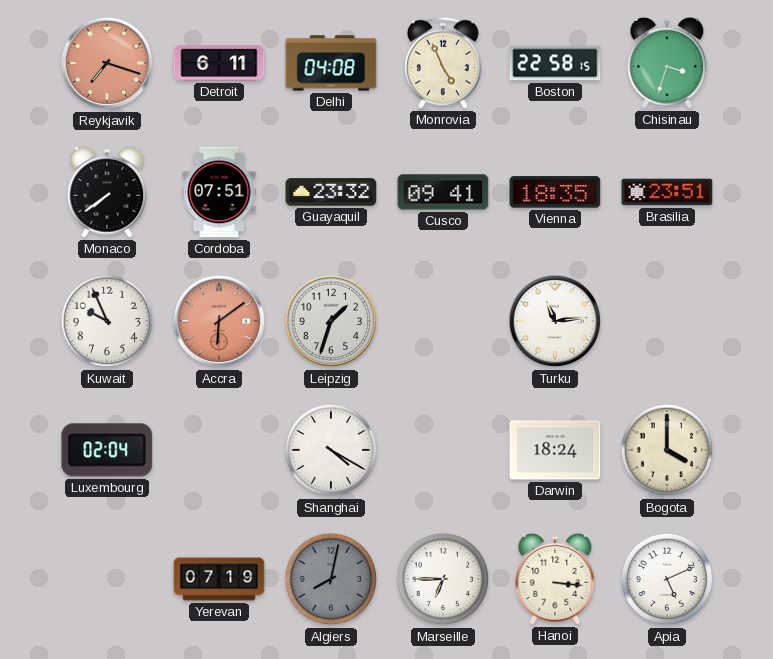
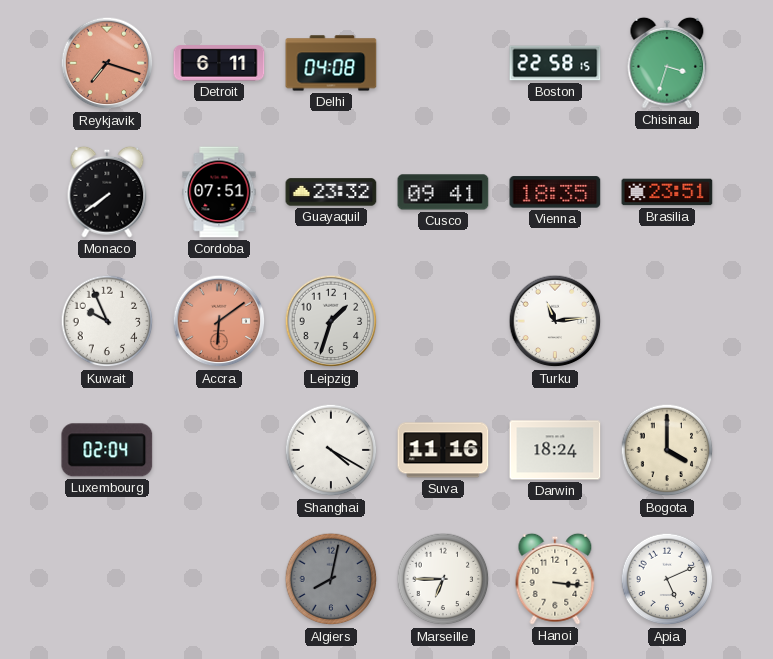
Monrovia: 4:56 -> none
Suva: none -> 11:16
Yerevan: 07:19 -> none
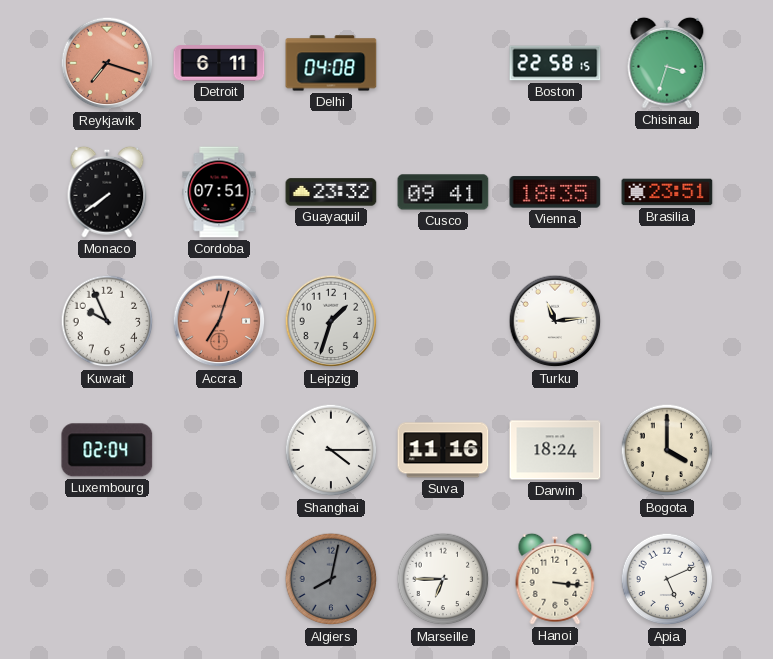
Accra: 6:09 -> 7:03
Shanghai: 4:20 -> 4:15
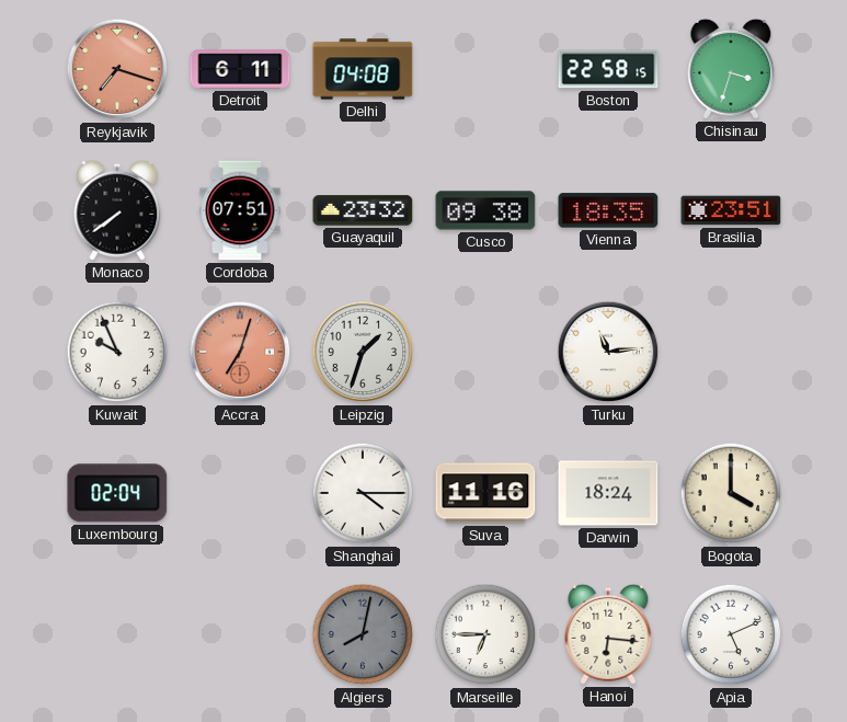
Cusco: 09:41 -> 09:38
Hanoi: 3:16 -> 6:16
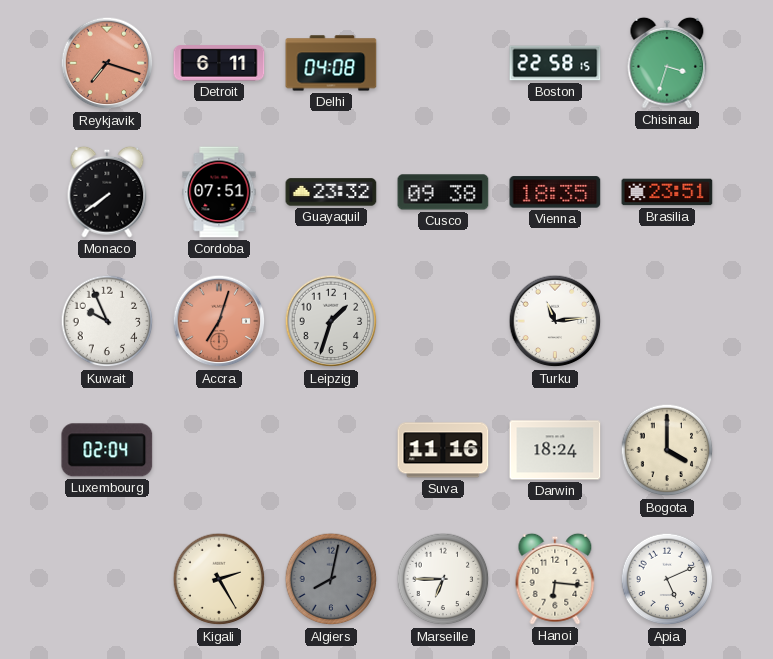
Shanghai: 4:15 -> none
Kigali: none -> 2:25
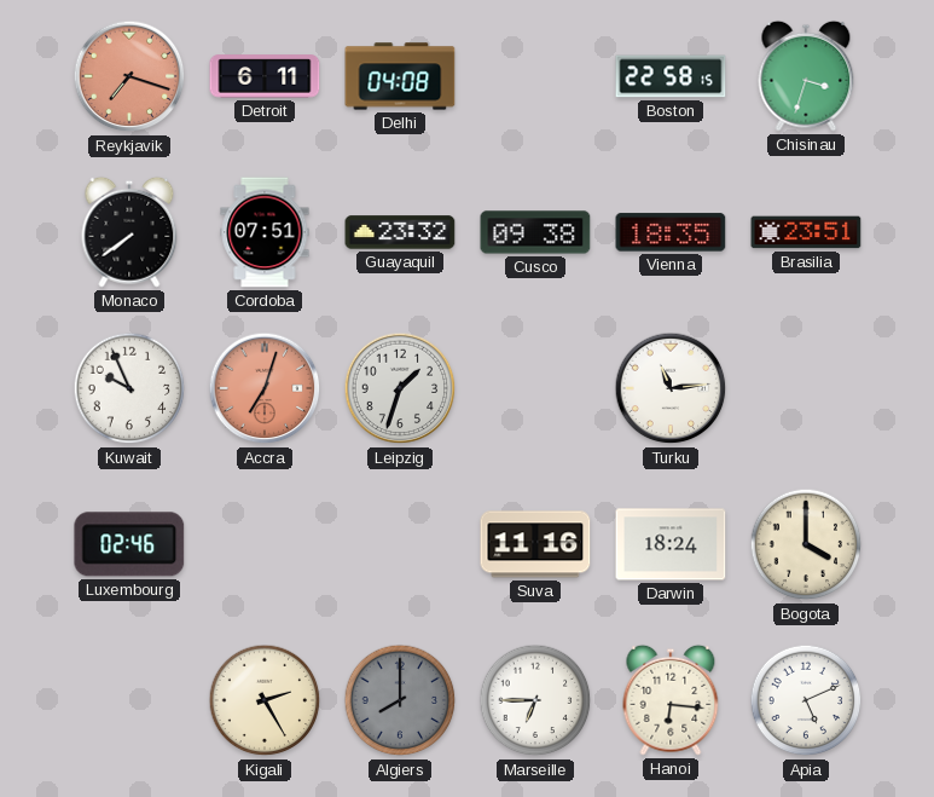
Luxembourg: 02:04 -> 02:46
Algiers: 8:02 -> 8:00
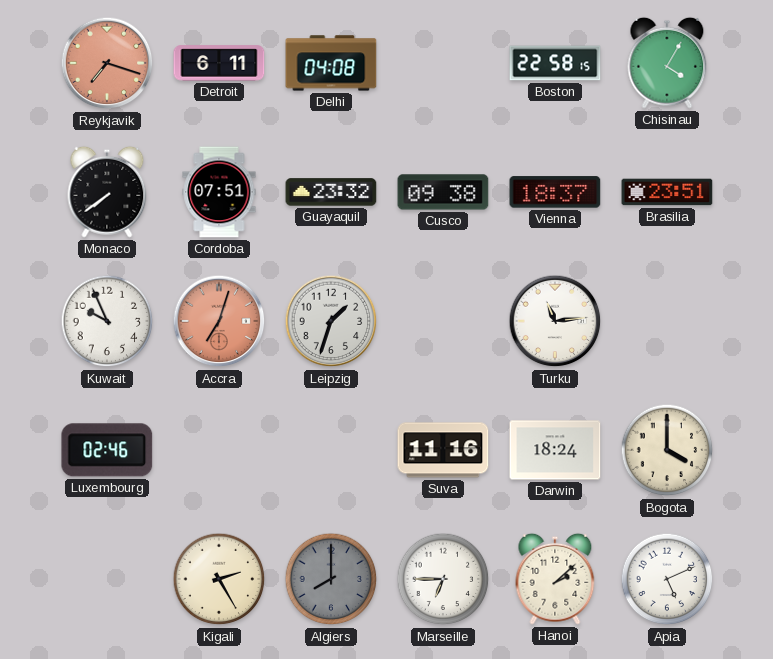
Chisinau: 3:33 -> 4:05
Vienna: 18:35 -> 18:37
Hanoi: 6:16 -> 2:08
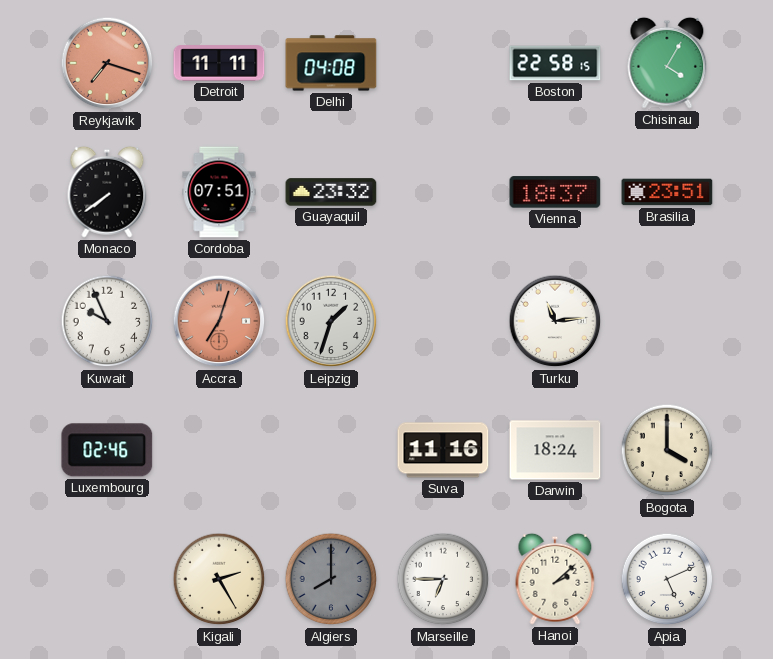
Detroit: 6:11 -> 11:11
Cusco: 09:38 -> none
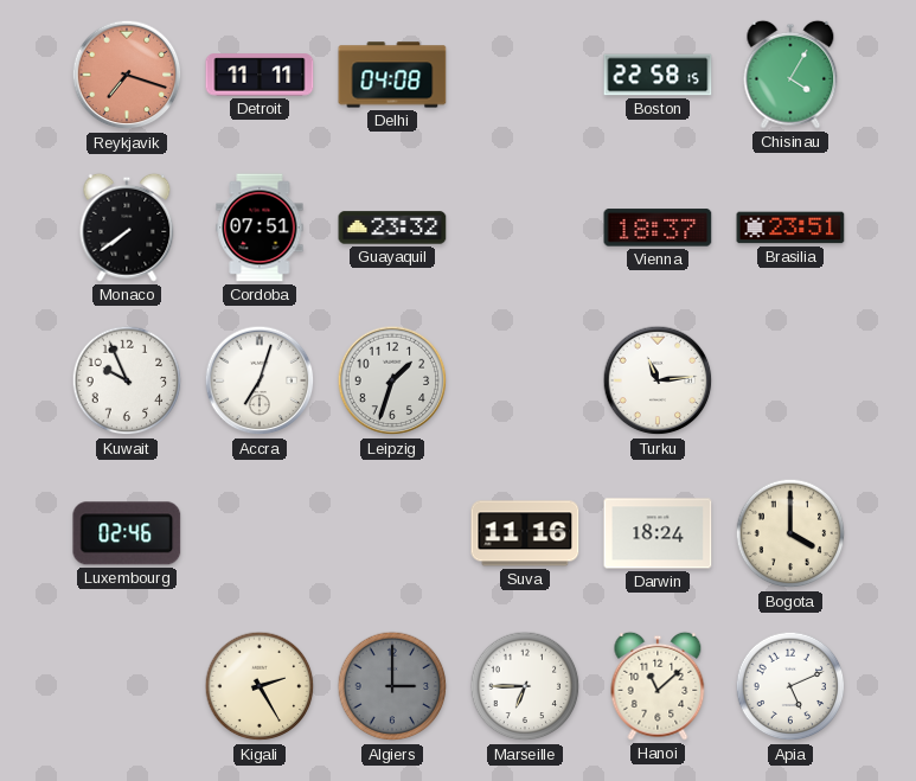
Accra dial: salmon -> white
Algiers: 8:00 -> 3:00
Hanoi: 2:08 -> 11:08
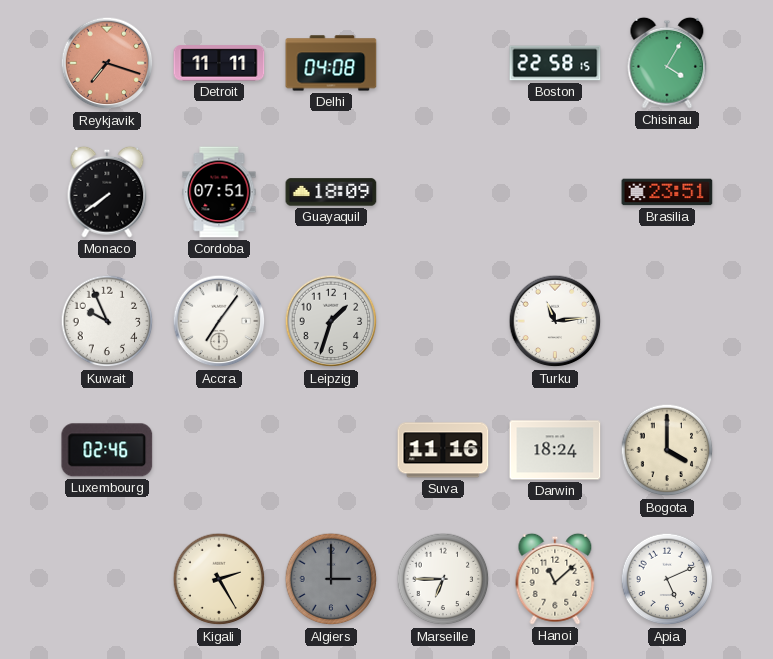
Guayaquil: 23:32 -> 18:09
Vienna: 18:37 -> none
Accra: 7:03 -> 7:06
